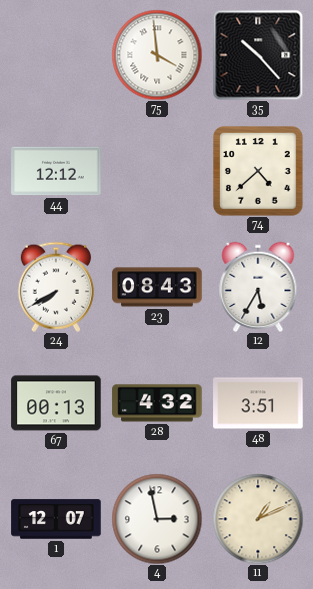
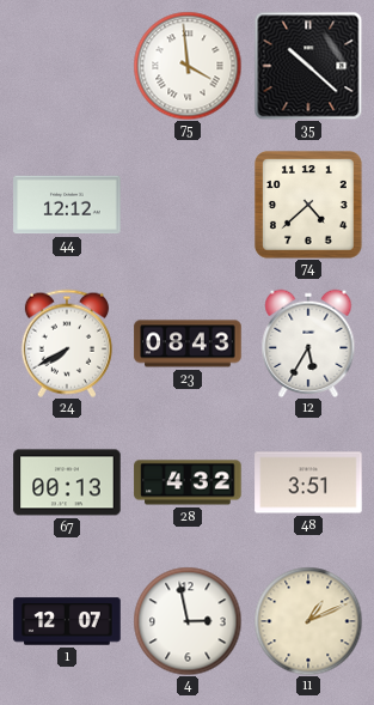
35: 10:23 -> 10:22
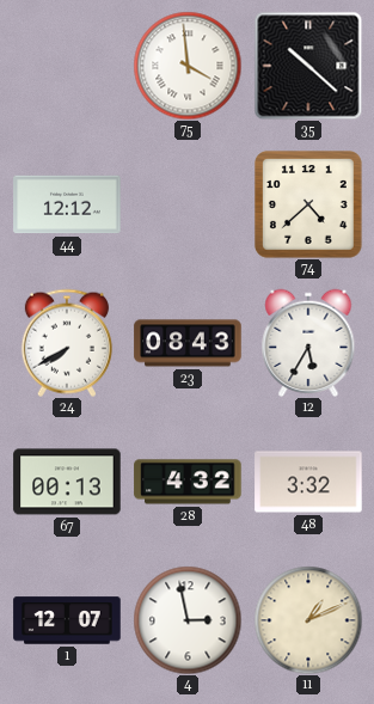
48: 3:51 -> 3:32
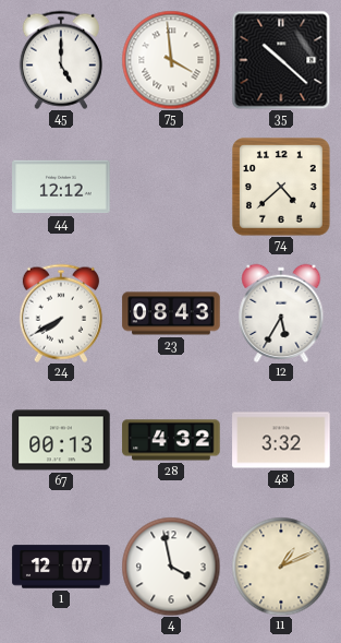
45: none -> 5:00
4: 2:58 -> 3:58
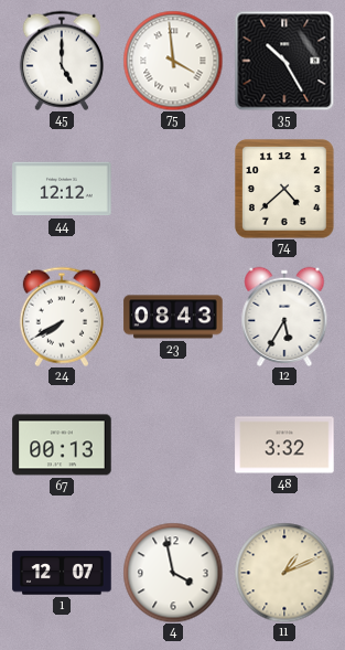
35: 10:22 -> 10:25
28: 4:32 -> none
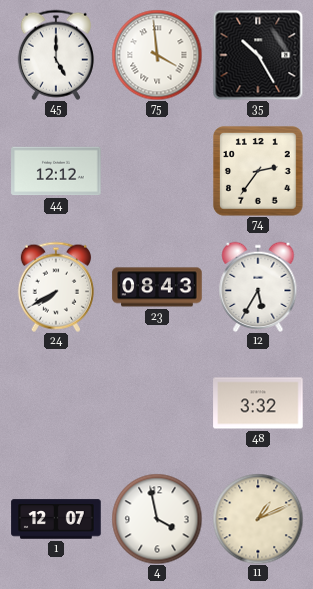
74: 4:38 -> 2:36
67: 00:13 -> none
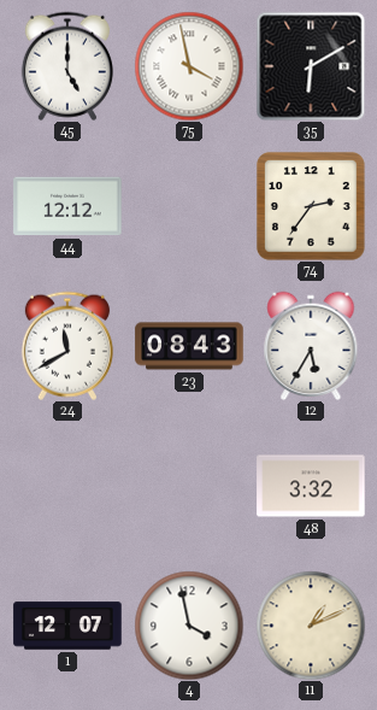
75: 3:59 -> 3:58
35: 10:25 -> 6:10
24: 7:40 -> 11:40
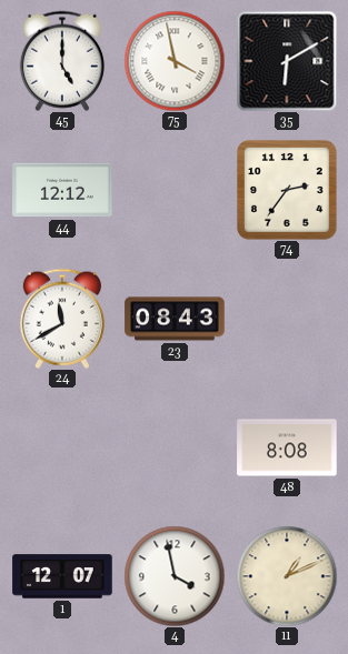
12: 5:35 -> none
48: 3:32 -> 8:08
